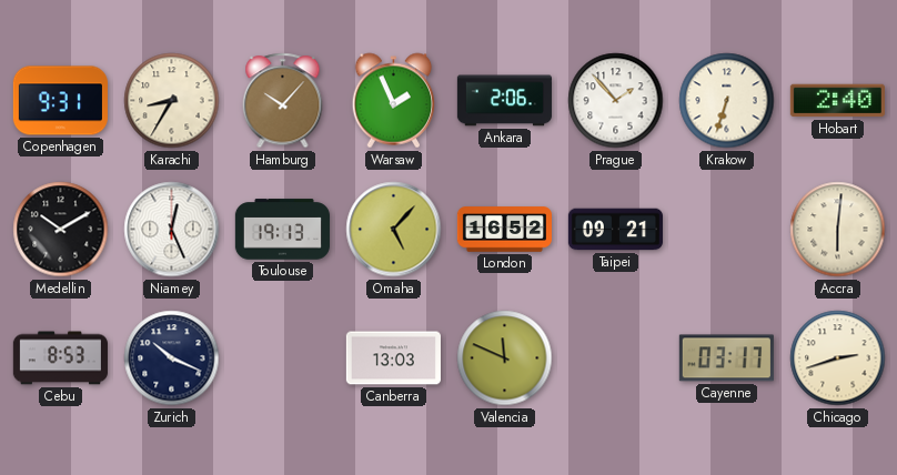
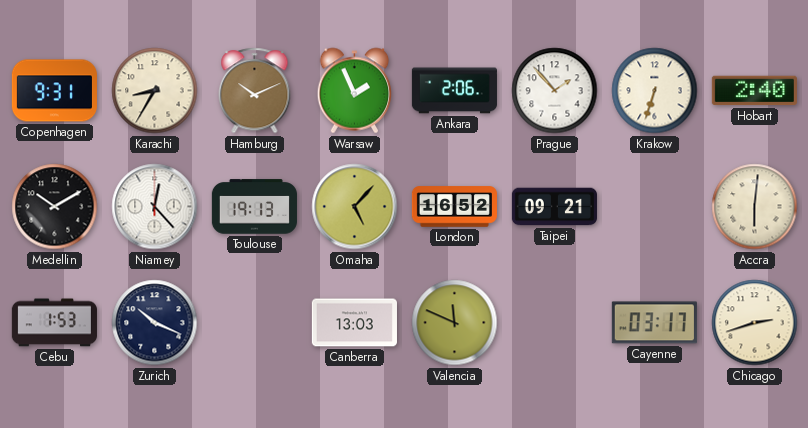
Hamburg: 10:07 -> 10:11
Niamey: 12:26 -> 12:23
Cebu: 8:53 -> 1:53
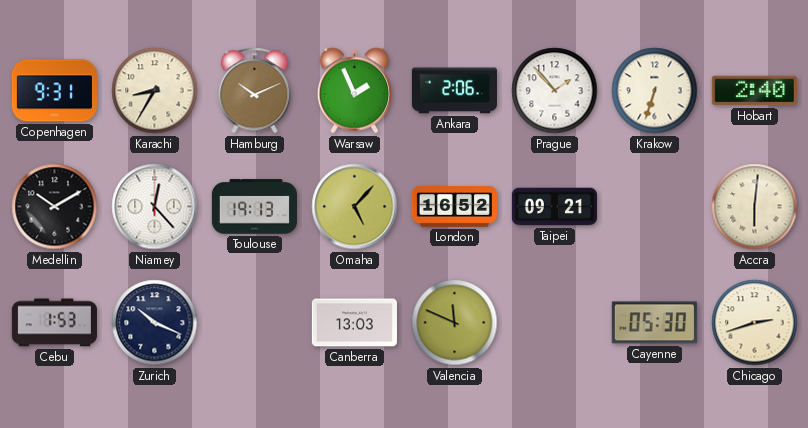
Cayenne: 03:17 -> 05:30
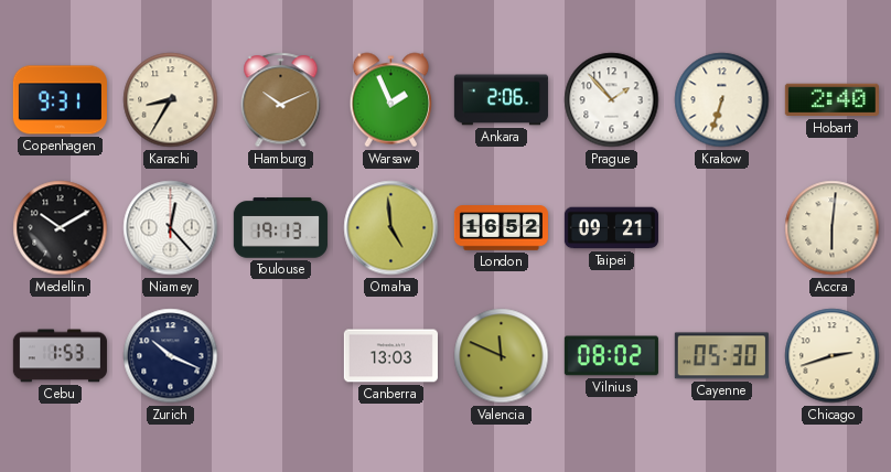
Omaha: 5:07 -> 4:59
Vilnius: none -> 08:02
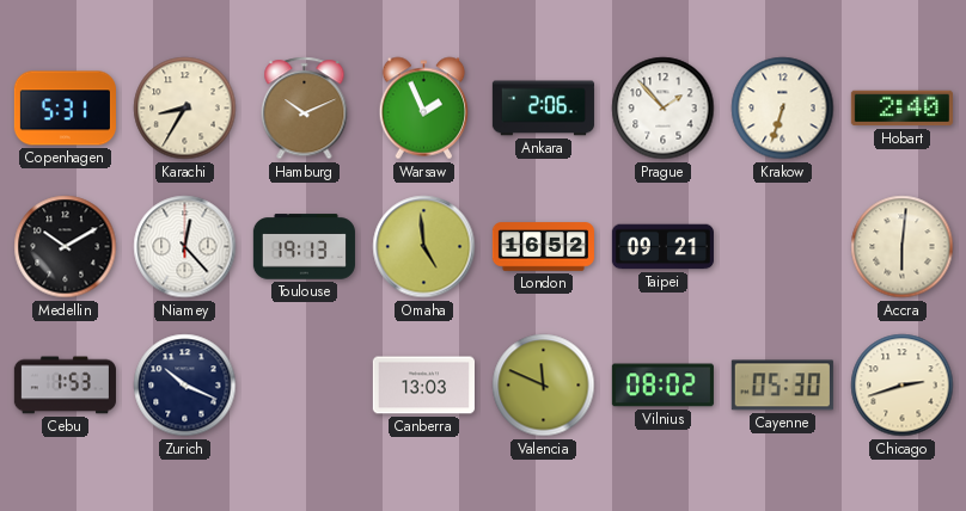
Copenhagen: 9:31 -> 5:31
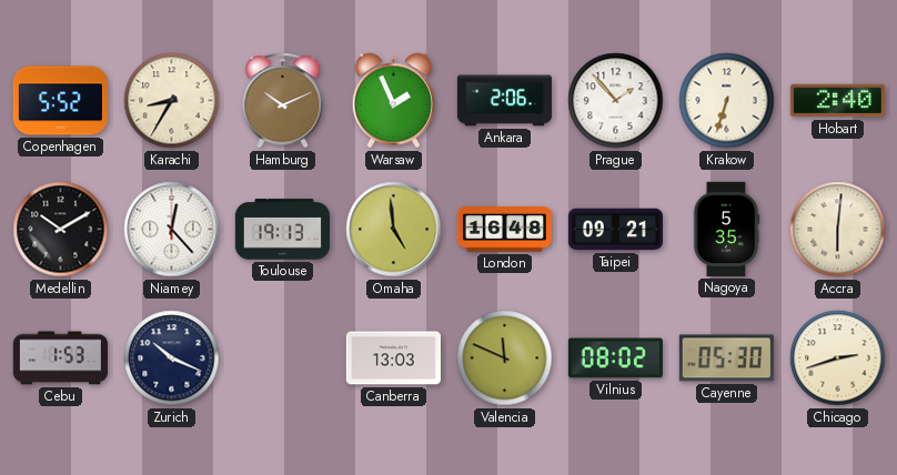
Copenhagen: 5:31 -> 5:52
London: 16:52 -> 16:48
Nagoya: none -> 5:35
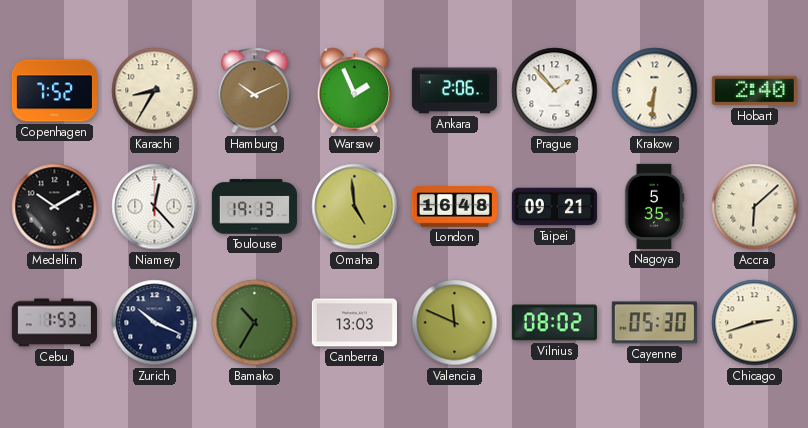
Copenhagen: 5:52 -> 7:52
Krakow: 6:33 -> 6:31
Accra: 6:01 -> 6:08
Bamako: none -> 10:35
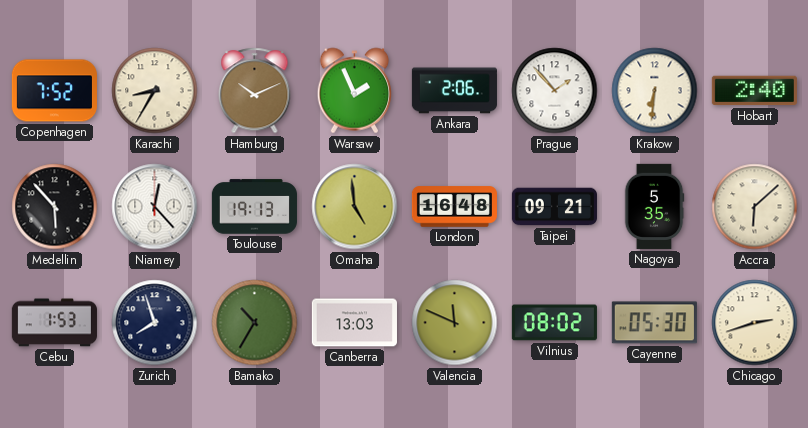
Medellin: 10:10 -> 5:53
Zurich: 10:19 -> 7:57
